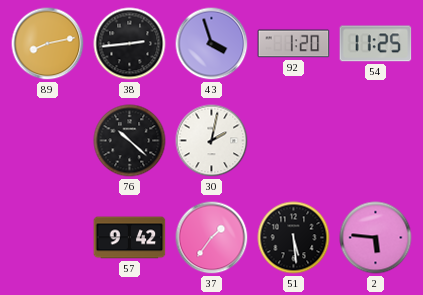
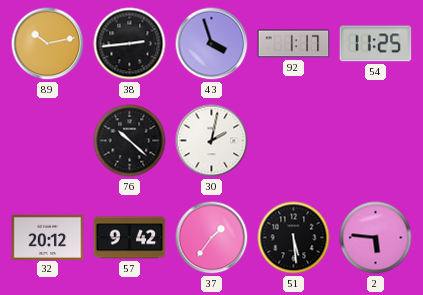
89: 8:13 -> 10:13
92: 1:20 -> 1:17
32: none -> 20:12
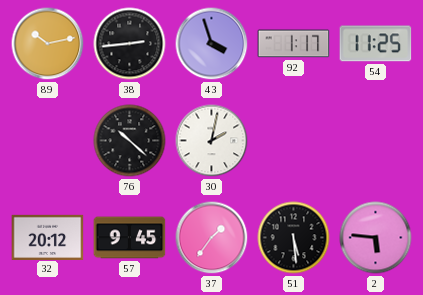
57: 9:42 -> 9:45
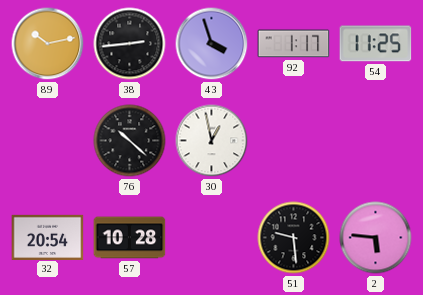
30: 2:02 -> 12:58
32: 20:12 -> 20:54
57: 9:45 -> 10:28
37: 1:36 -> none
51: 5:29 -> 9:29
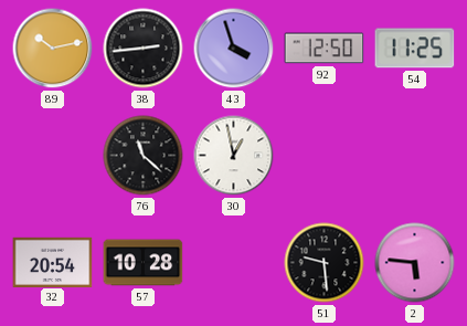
92: 1:17 -> 12:50
76: 10:22 -> 11:22
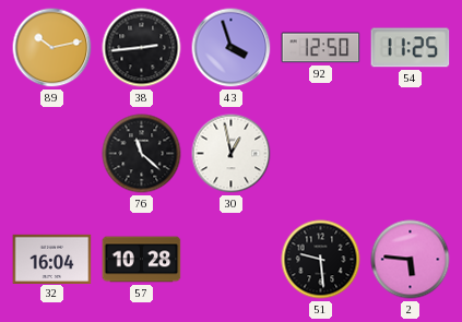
32: 20:54 -> 16:04
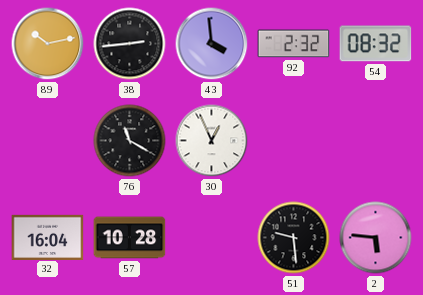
43: 3:57 -> 3:59
92: 12:50 -> 2:32
54: 11:25 -> 08:32
76: 11:22 -> 11:20
30: 12:58 -> 12:56
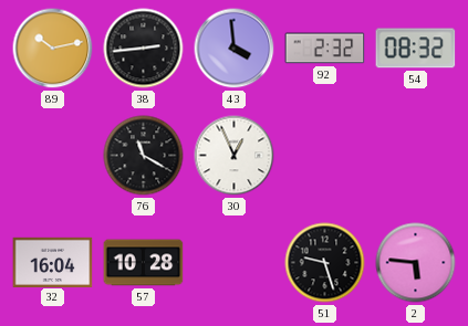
51: 9:29 -> 9:27
